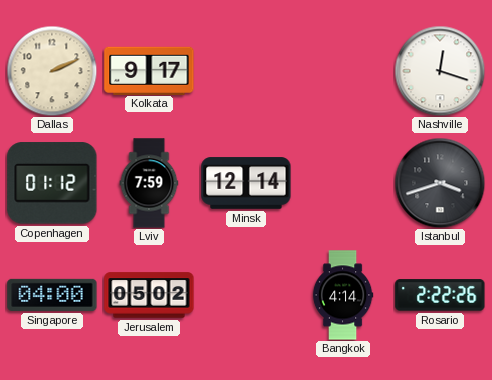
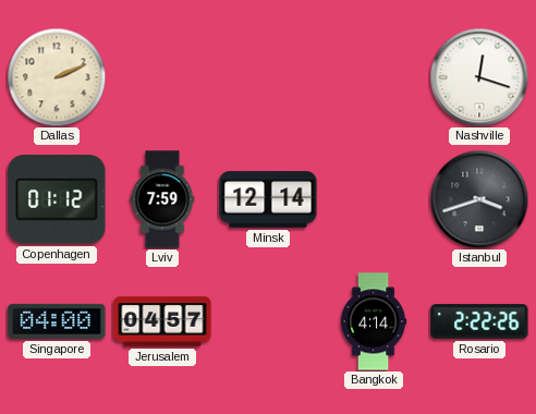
Kolkata: 9:17 -> none
Jerusalem: 05:02 -> 04:57
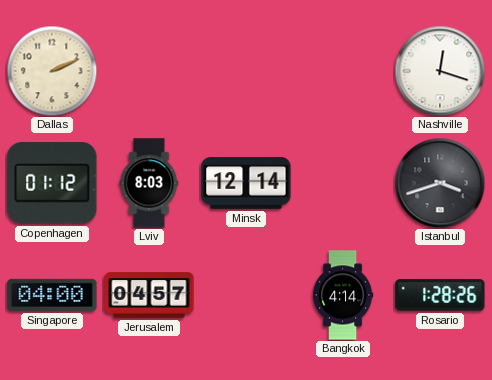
Lviv: 7:59 -> 8:03
Rosario: 2:22 -> 1:28
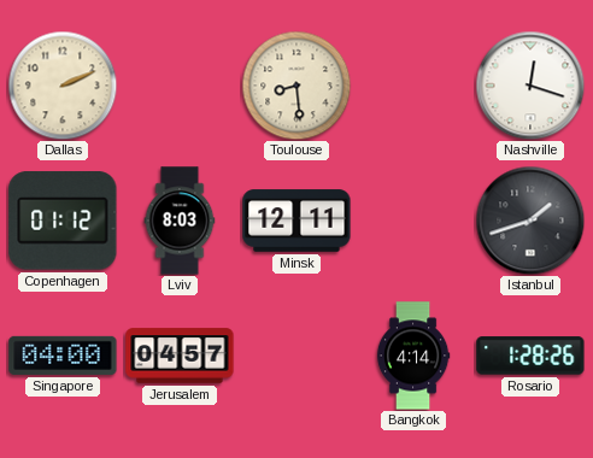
Toulouse: none -> 8:29
Minsk: 12:14 -> 12:11
Istanbul: 3:42 -> 1:42
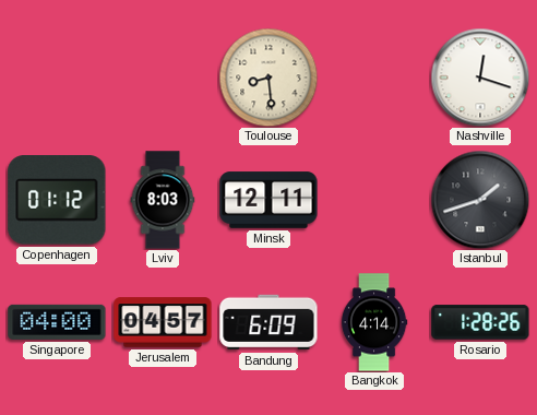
Dallas: 2:11 -> none
Bandung: none -> 6:09
